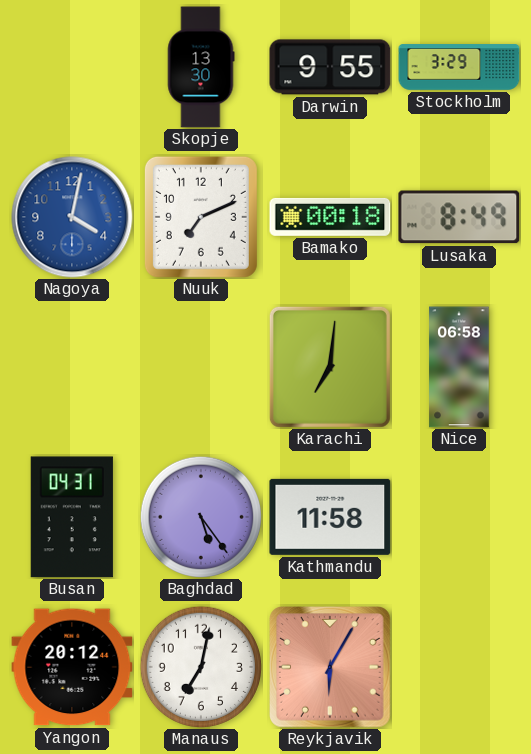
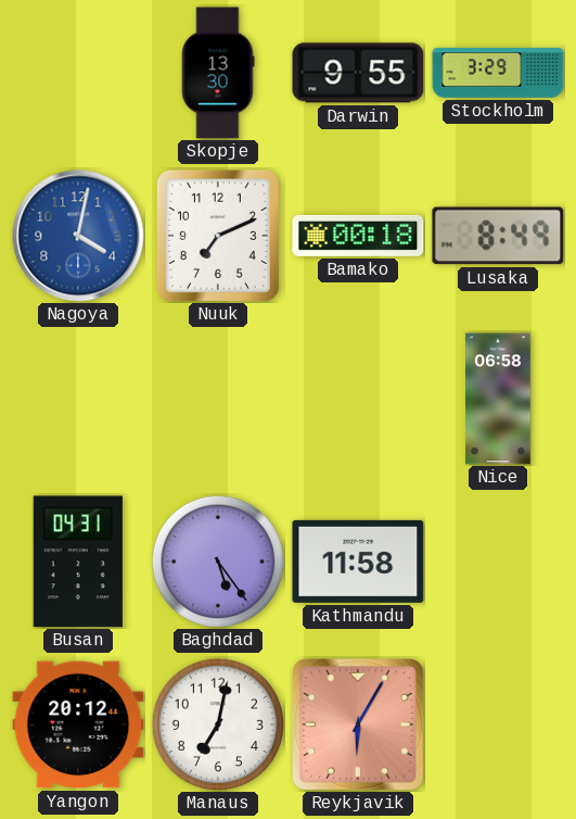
Karachi: 7:01 -> none
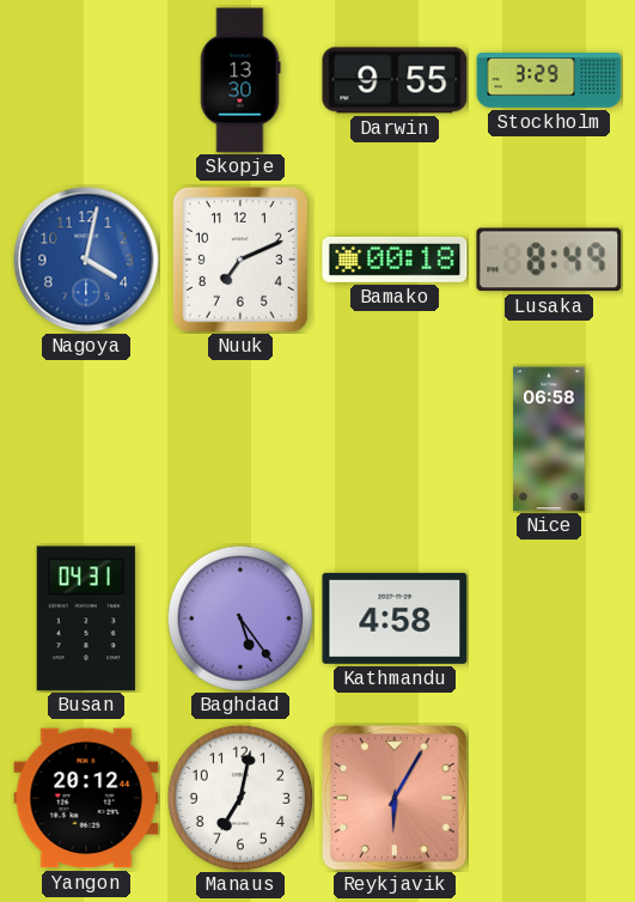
Kathmandu: 11:58 -> 4:58
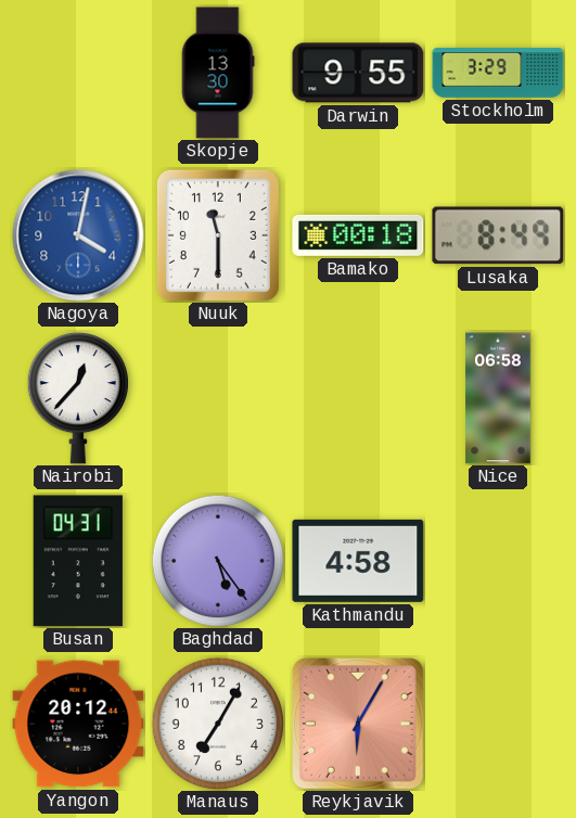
Nuuk: 7:11 -> 11:30
Nairobi: none -> 12:37
Manaus: 7:02 -> 7:05
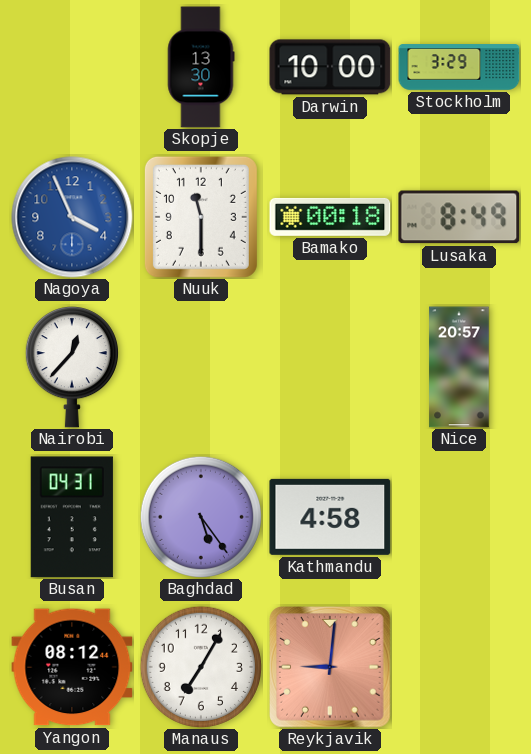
Darwin: 9:55 -> 10:00
Nagoya: 4:02 -> 3:56
Nice: 06:58 -> 20:57
Yangon: 20:12 -> 08:12
Reykjavik: 6:05 -> 9:01
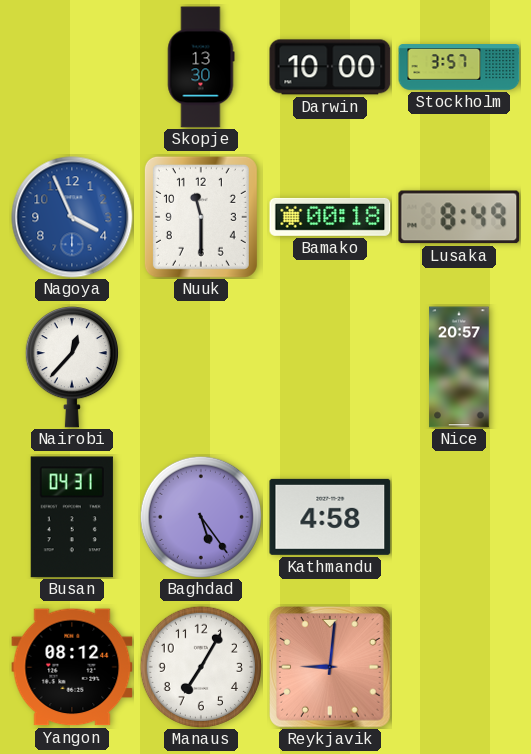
Stockholm: 3:29 -> 3:57
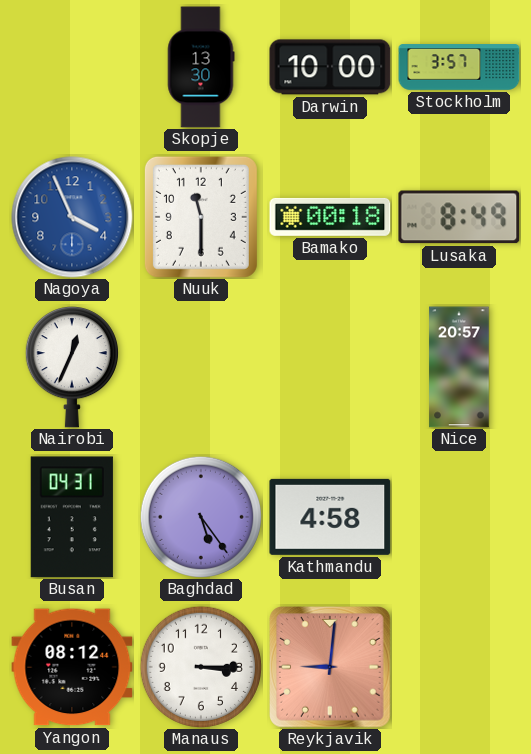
Nairobi: 12:37 -> 12:34
Manaus: 7:05 -> 3:15
